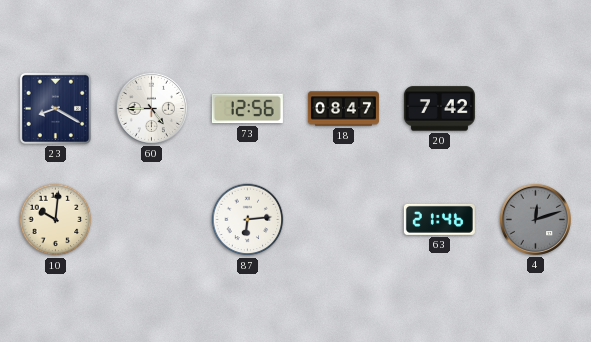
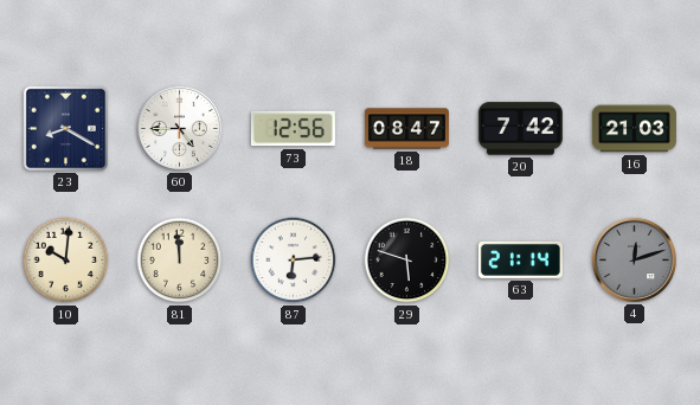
16: none -> 21:03
81: none -> 11:59
29: none -> 5:48
63: 21:46 -> 21:14
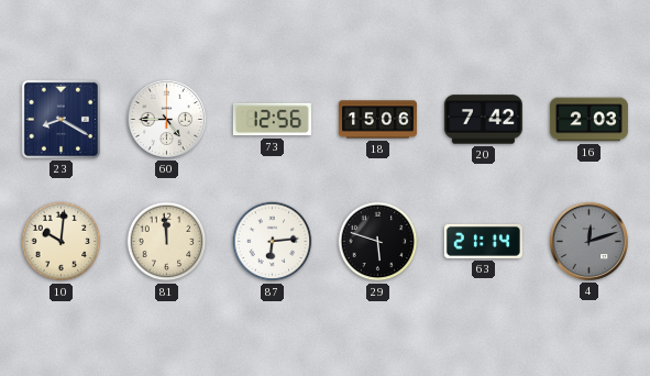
18: 08:47 -> 15:06
16: 21:03 -> 2:03
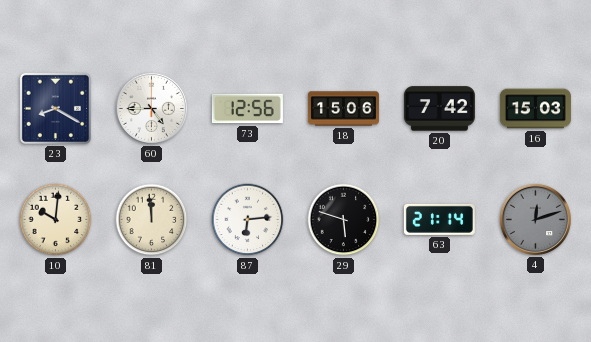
16: 2:03 -> 15:03
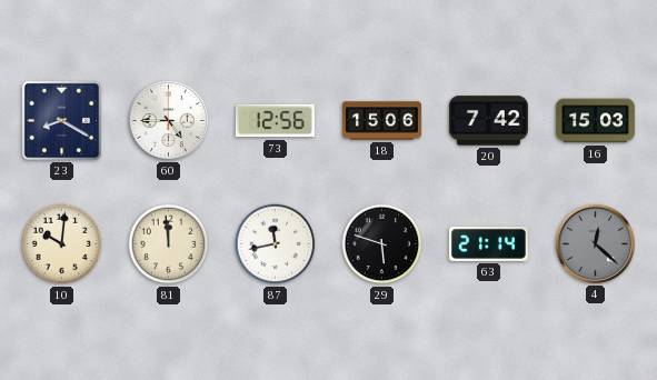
87: 6:14 -> 11:43
4: 12:12 -> 12:22
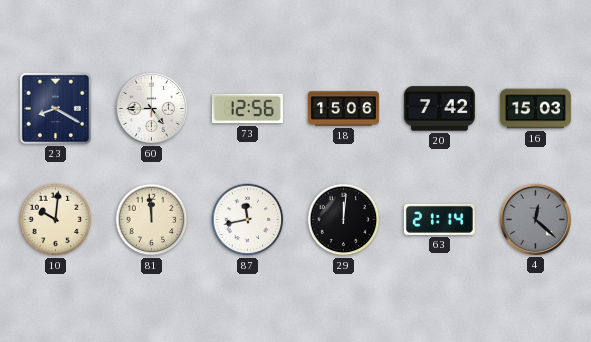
29: 5:48 -> 12:01
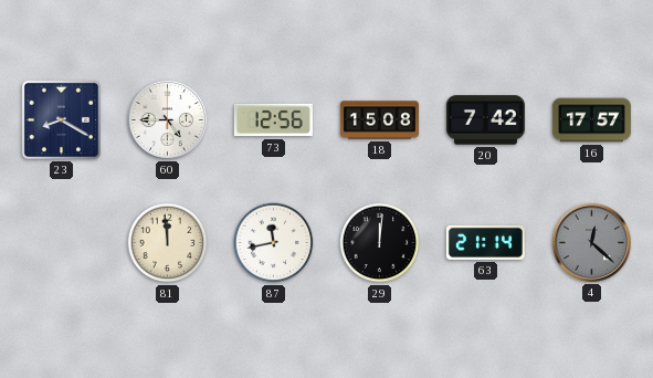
18: 15:06 -> 15:08
16: 15:03 -> 17:57
10: 10:01 -> none
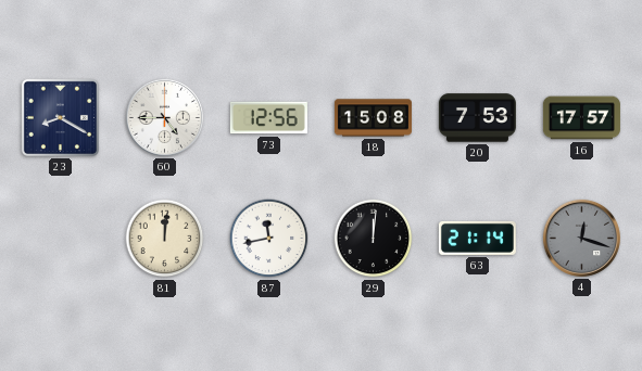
20: 7:42 -> 7:53
81: 11:59 -> 12:01
4: 12:22 -> 12:18
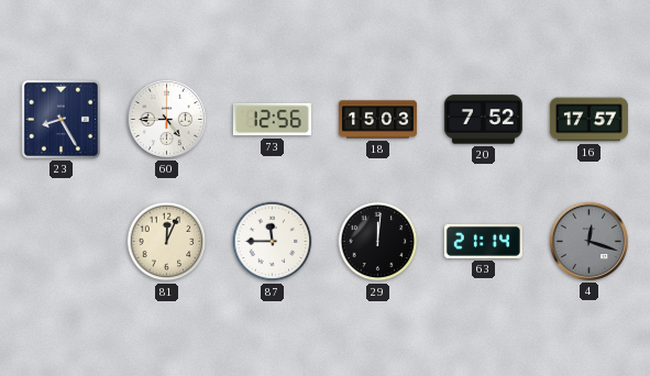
23: 8:20 -> 8:25
18: 15:08 -> 15:03
20: 7:53 -> 7:52
81: 12:01 -> 12:04
87: 11:43 -> 11:45
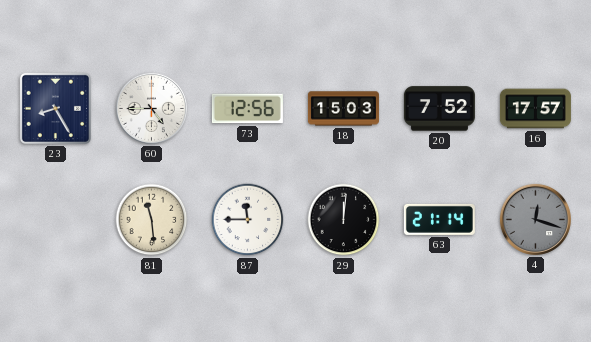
81: 12:04 -> 11:29
